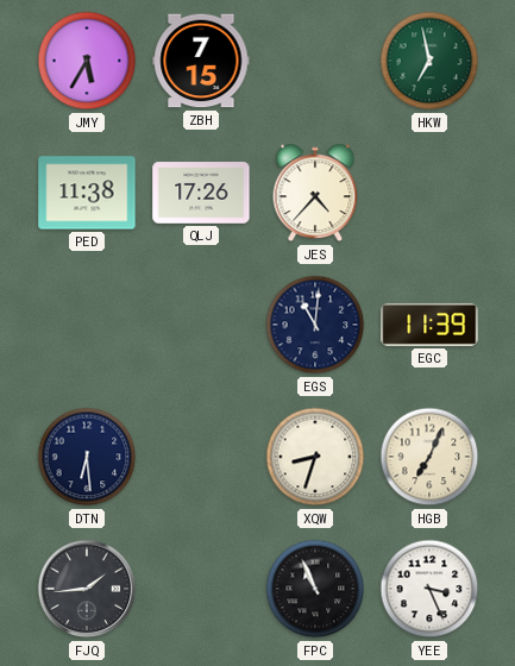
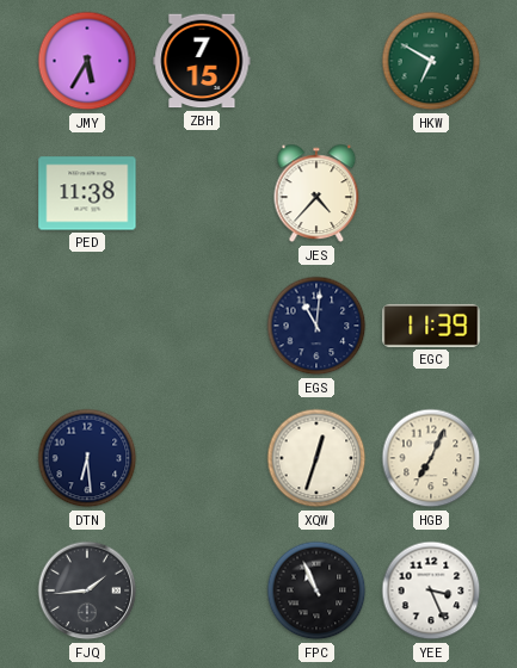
HKW: 6:58 -> 6:50
QLJ: 17:26 -> none
XQW: 8:33 -> 12:33
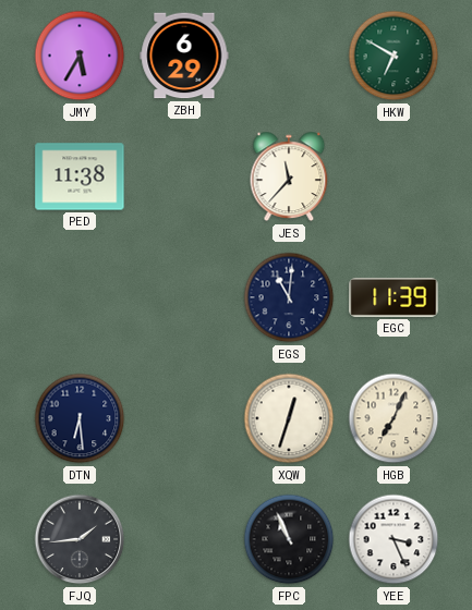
ZBH: 7:15 -> 6:29
JES: 4:37 -> 11:37
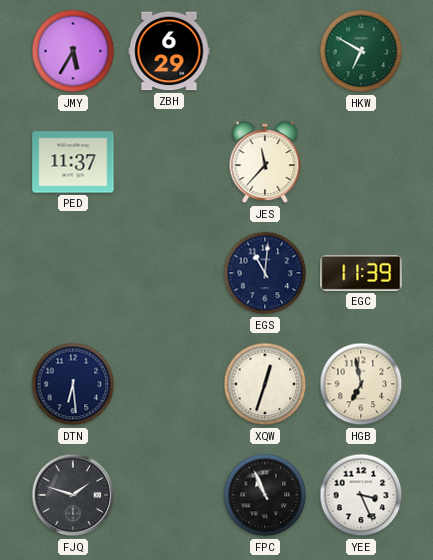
PED: 11:38 -> 11:37
HGB: 7:04 -> 6:58
FJQ: 1:44 -> 1:48
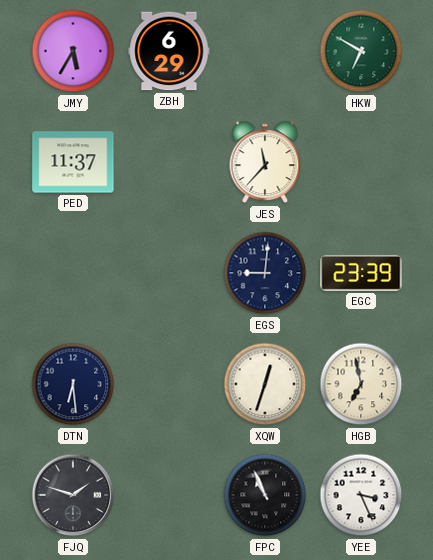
EGS: 11:01 -> 9:01
EGC: 11:39 -> 23:39
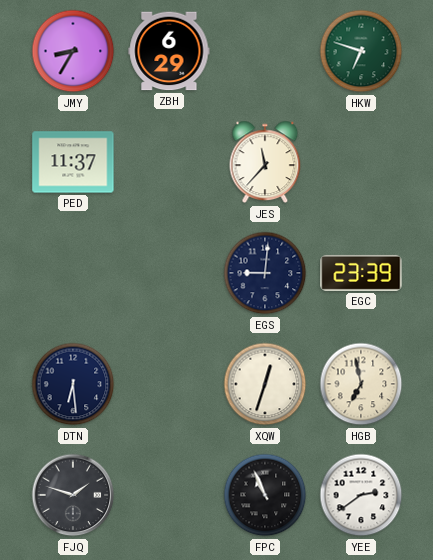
JMY: 5:35 -> 8:35
HKW: 6:50 -> 6:48
YEE: 3:26 -> 2:39
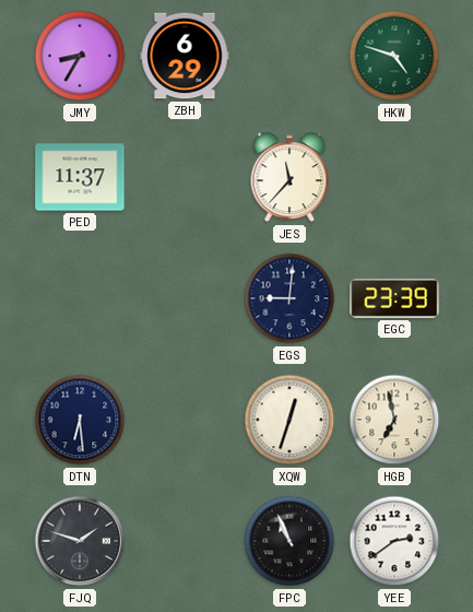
HKW: 6:48 -> 4:48
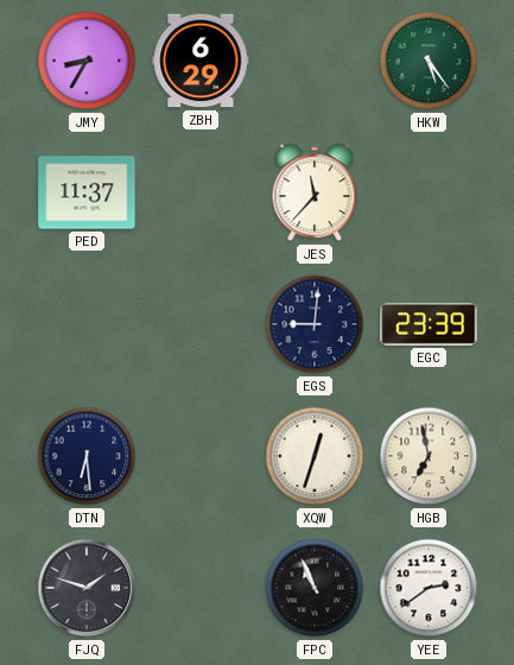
HKW: 4:48 -> 5:24
